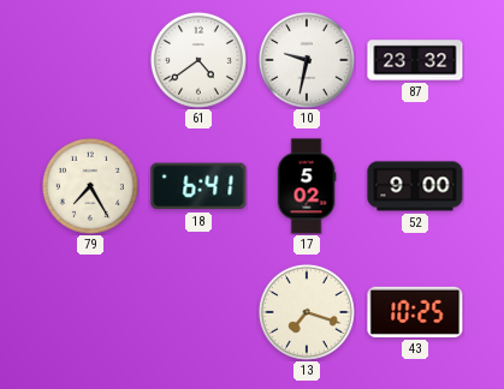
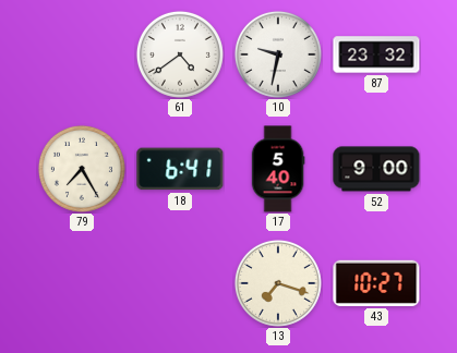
17: 5:02 -> 5:40
43: 10:25 -> 10:27
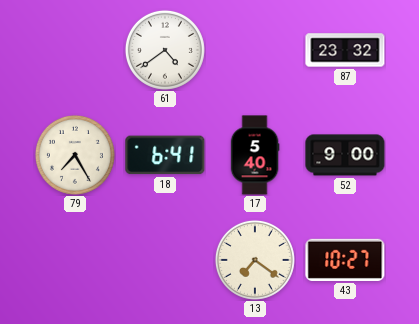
10: 9:32 -> none
13: 7:18 -> 7:21
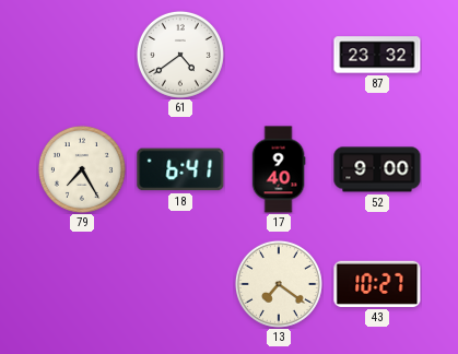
17: 5:40 -> 9:40
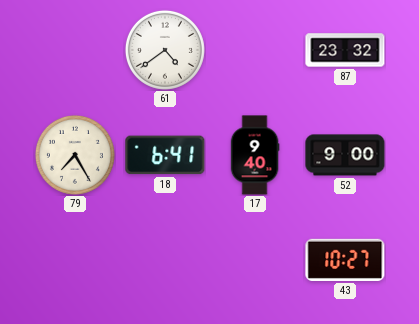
13: 7:21 -> none
